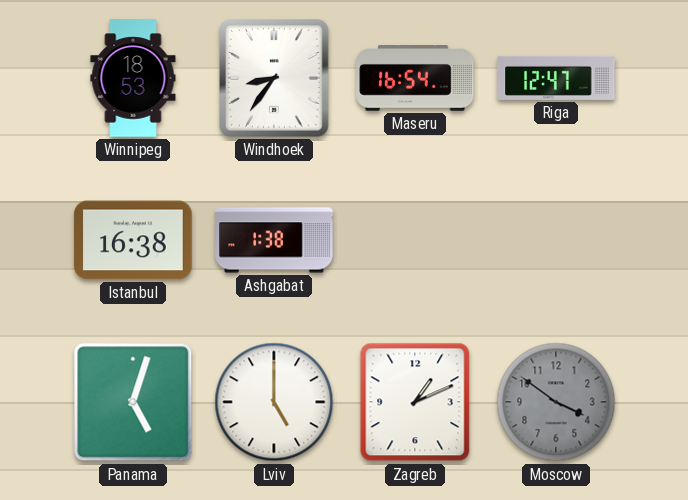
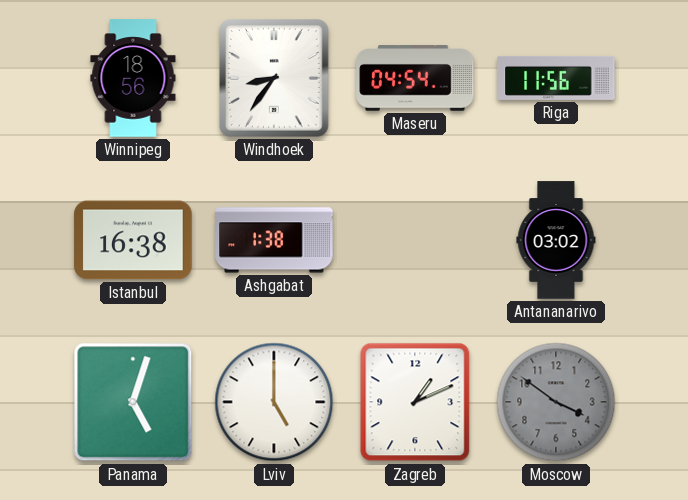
Winnipeg: 18:53 -> 18:56
Maseru: 16:54 -> 04:54
Riga: 12:47 -> 11:56
Antananarivo: none -> 03:02
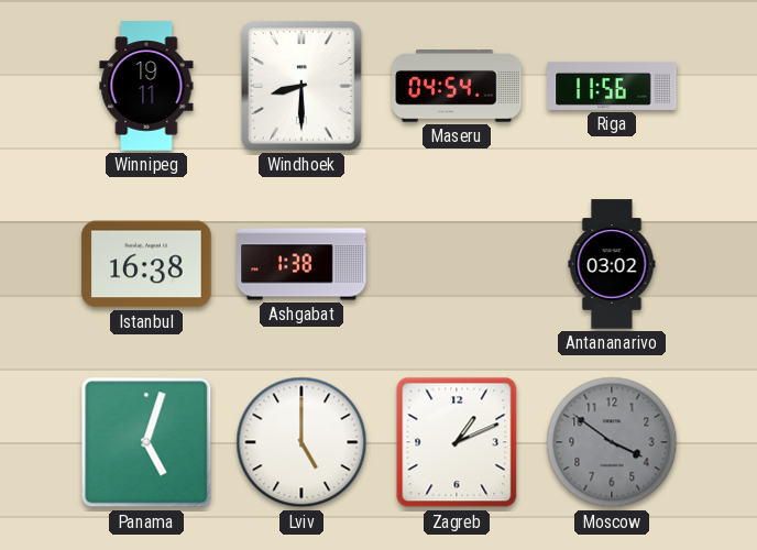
Winnipeg: 18:56 -> 19:11
Windhoek: 8:36 -> 8:30
